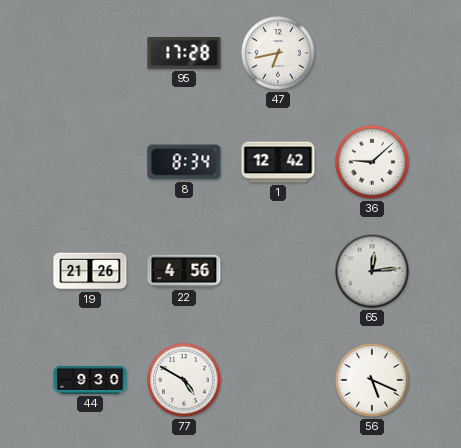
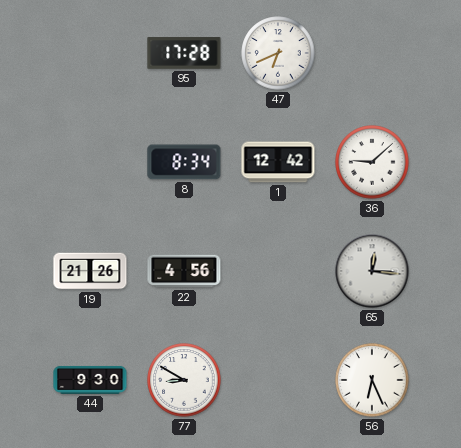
47: 6:43 -> 6:41
65: 12:14 -> 12:16
77: 4:50 -> 8:50
56: 5:19 -> 6:26
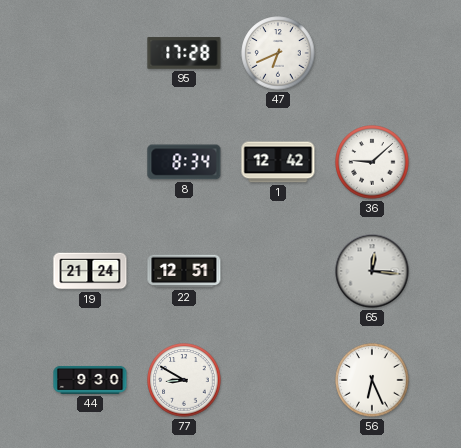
19: 21:26 -> 21:24
22: 4:56 -> 12:51
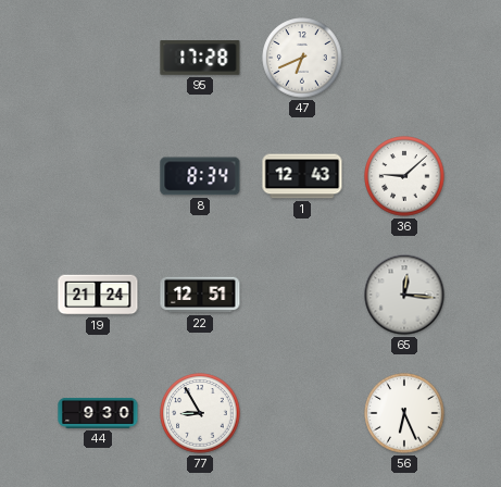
1: 12:42 -> 12:43
77: 8:50 -> 8:55
